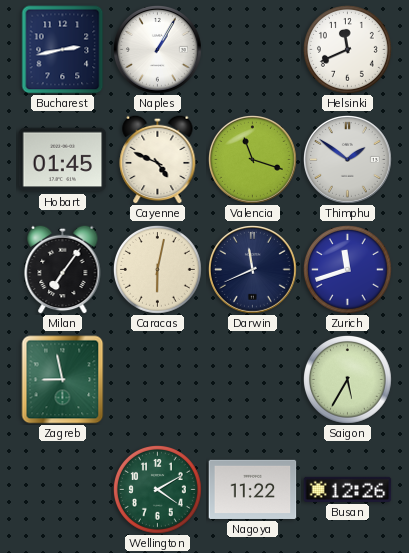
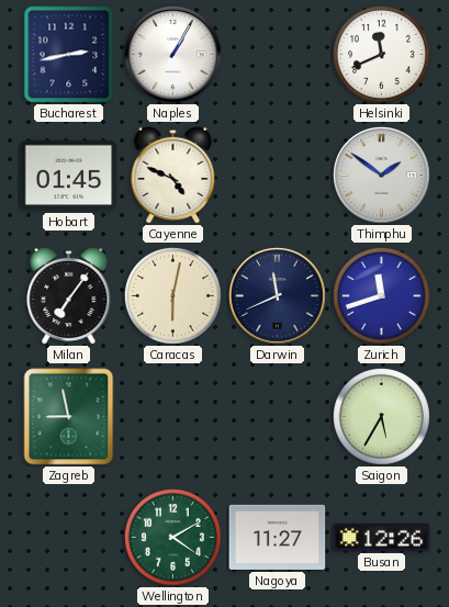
Valencia: 11:18 -> none
Nagoya: 11:22 -> 11:27
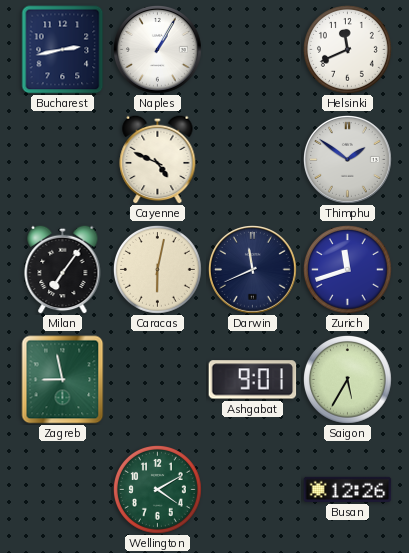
Hobart: 01:45 -> none
Ashgabat: none -> 9:01
Nagoya: 11:27 -> none
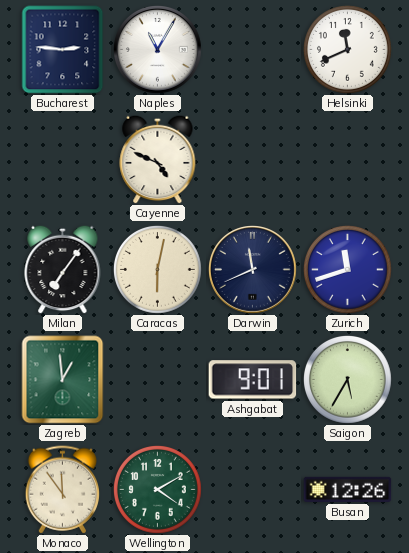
Bucharest: 2:43 -> 2:46
Naples: 1:05 -> 11:05
Thimphu: 1:51 -> none
Zagreb: 8:58 -> 12:59
Monaco: none -> 11:54
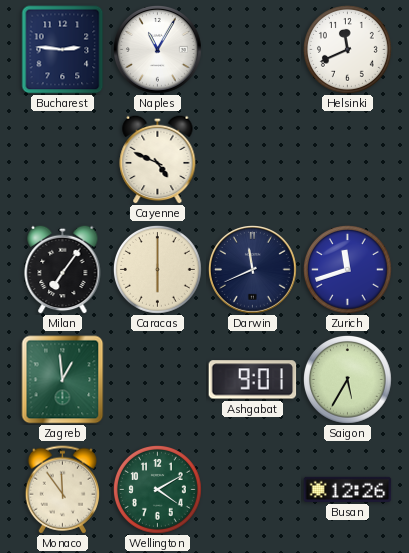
Caracas: 6:02 -> 6:00
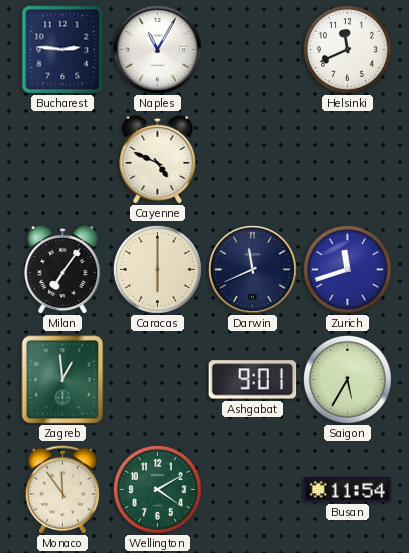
Busan: 12:26 -> 11:54
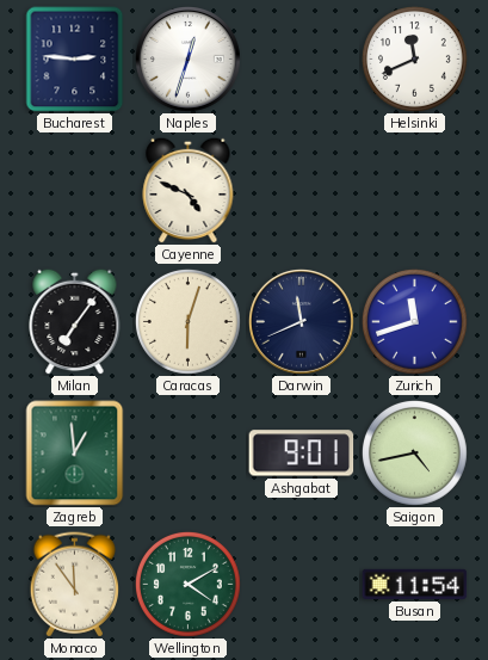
Naples: 11:05 -> 12:33
Caracas: 6:00 -> 6:03
Saigon: 5:35 -> 4:43
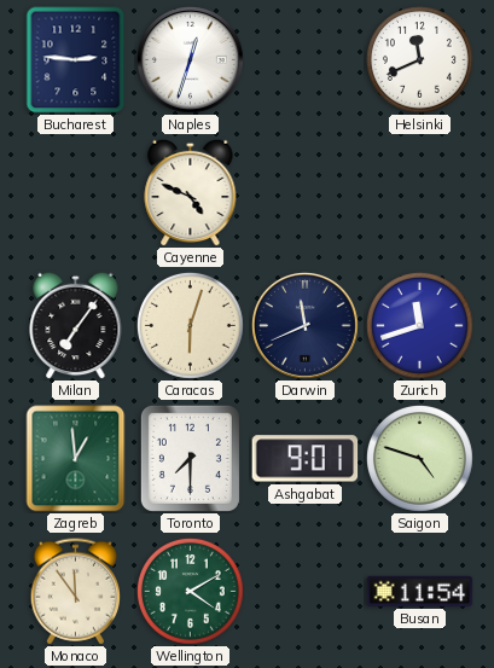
Toronto: none -> 7:30
Saigon: 4:43 -> 4:48
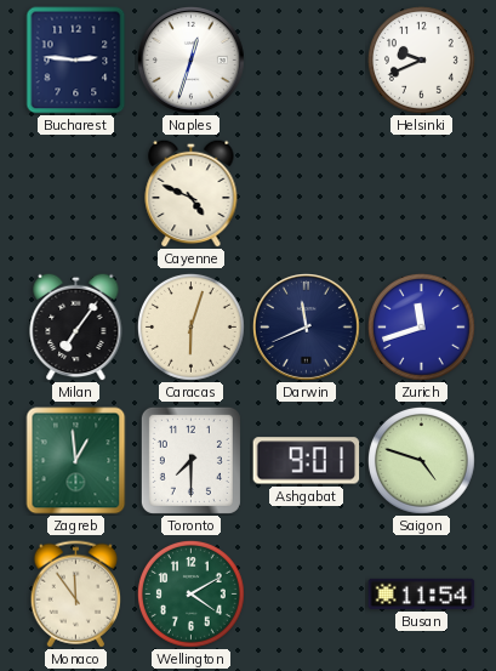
Helsinki: 11:41 -> 9:41
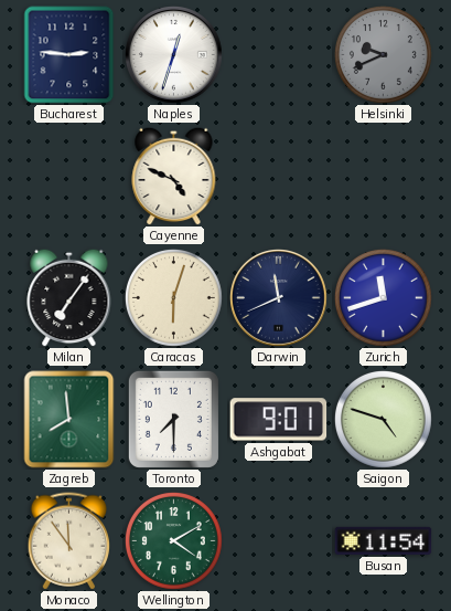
Helsinki dial: white -> grey
Zagreb: 12:59 -> 7:59
